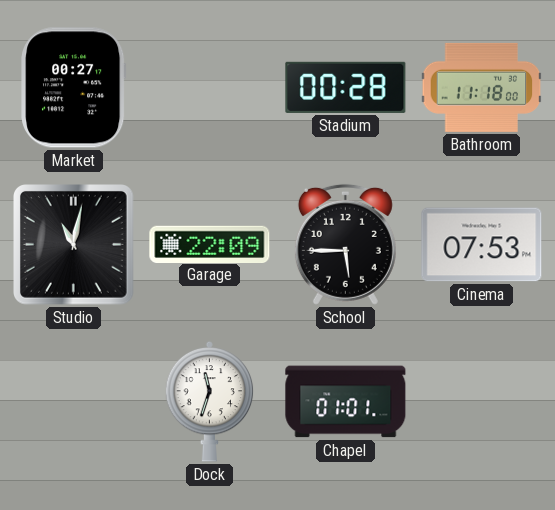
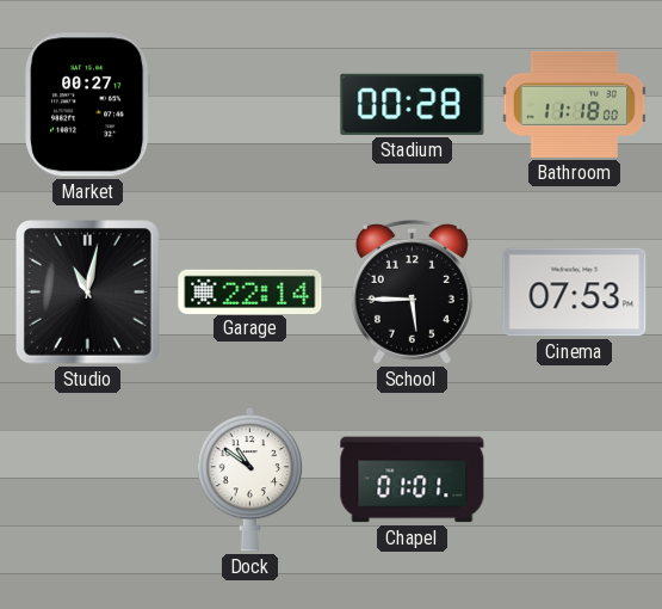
Garage: 22:09 -> 22:14
Dock: 11:33 -> 10:51
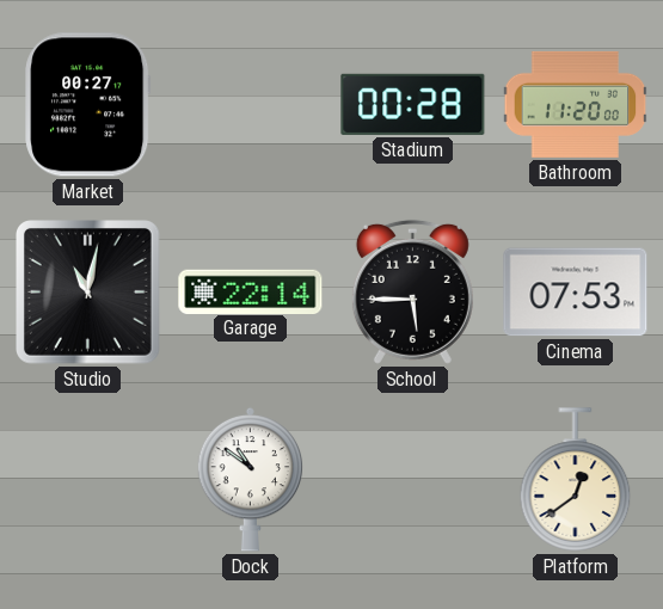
Bathroom: 11:18 -> 11:20
Chapel: 01:01 -> none
Platform: none -> 12:39
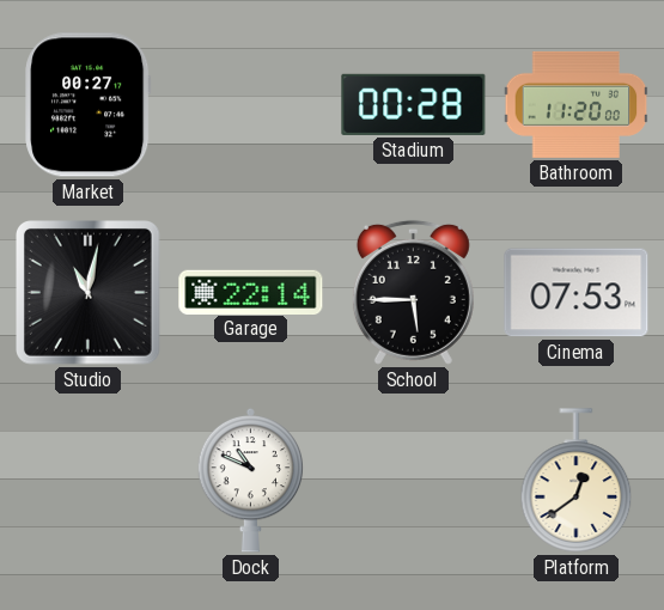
Dock: 10:51 -> 10:49
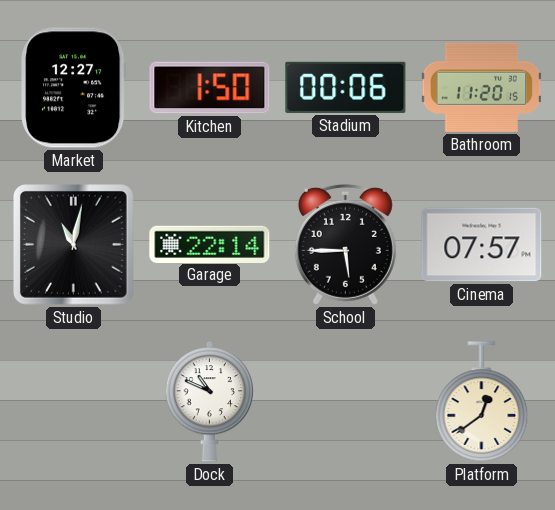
Market: 00:27 -> 12:27
Kitchen: none -> 1:50
Stadium: 00:28 -> 00:06
Bathroom: 11:20:00 -> 11:20:15
Cinema: 07:53 -> 07:57
